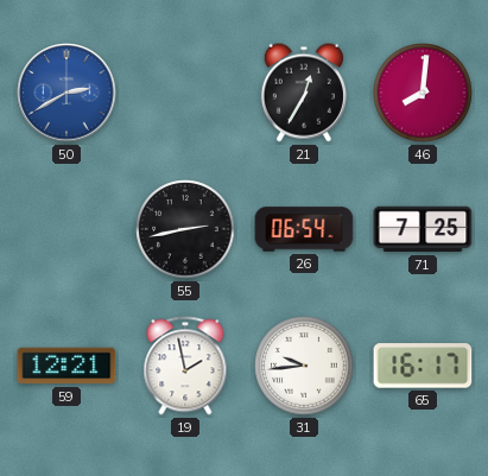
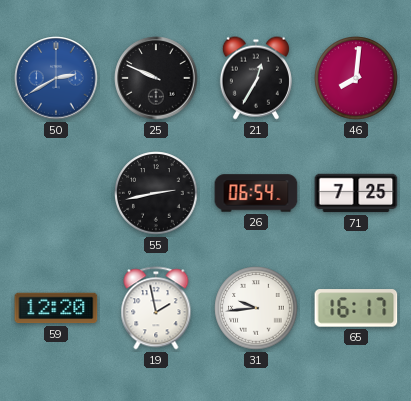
25: none -> 9:49
59: 12:21 -> 12:20
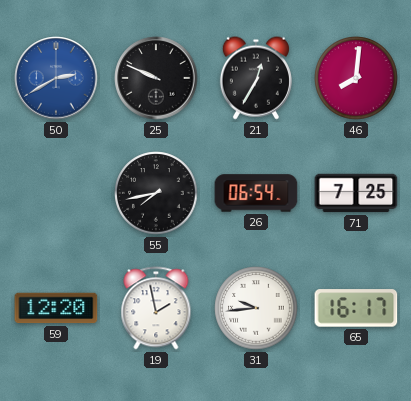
55: 2:43 -> 7:43
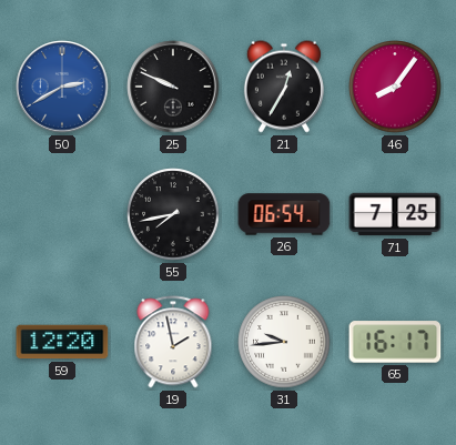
46: 8:01 -> 8:06
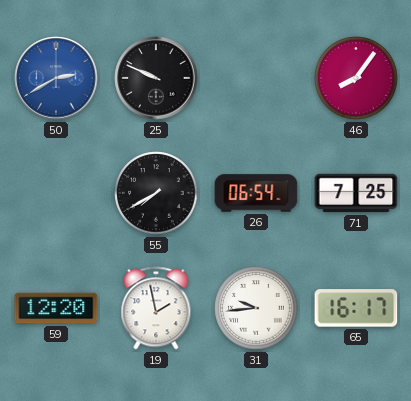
21: 12:35 -> none
55: 7:43 -> 7:40
